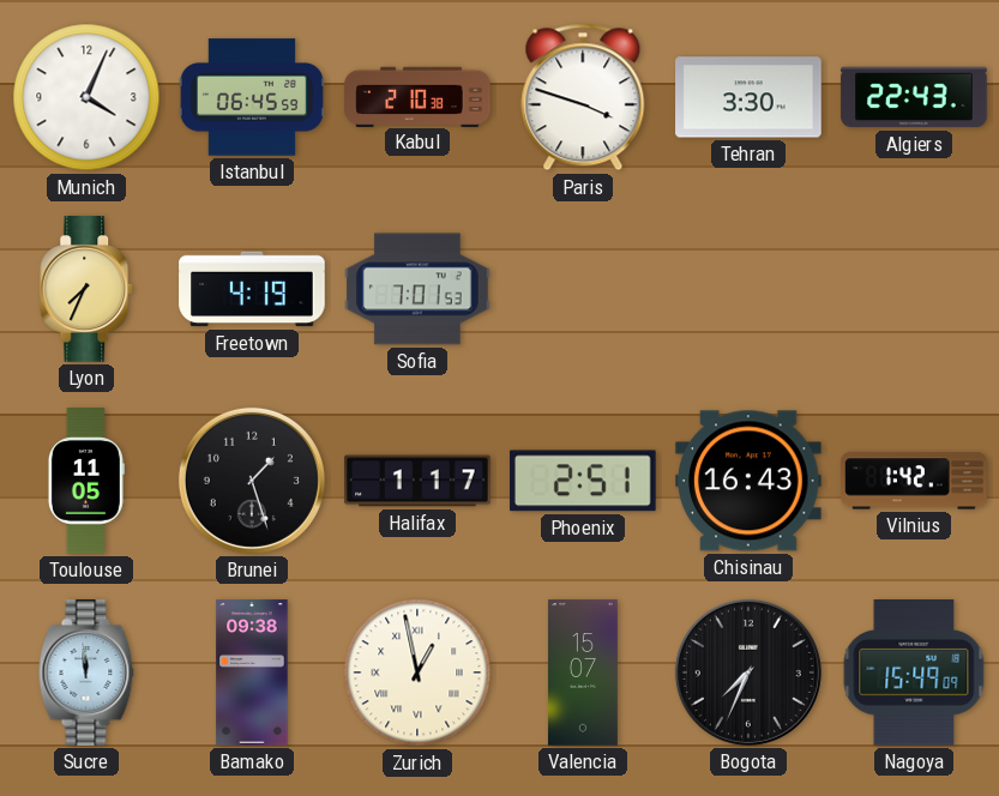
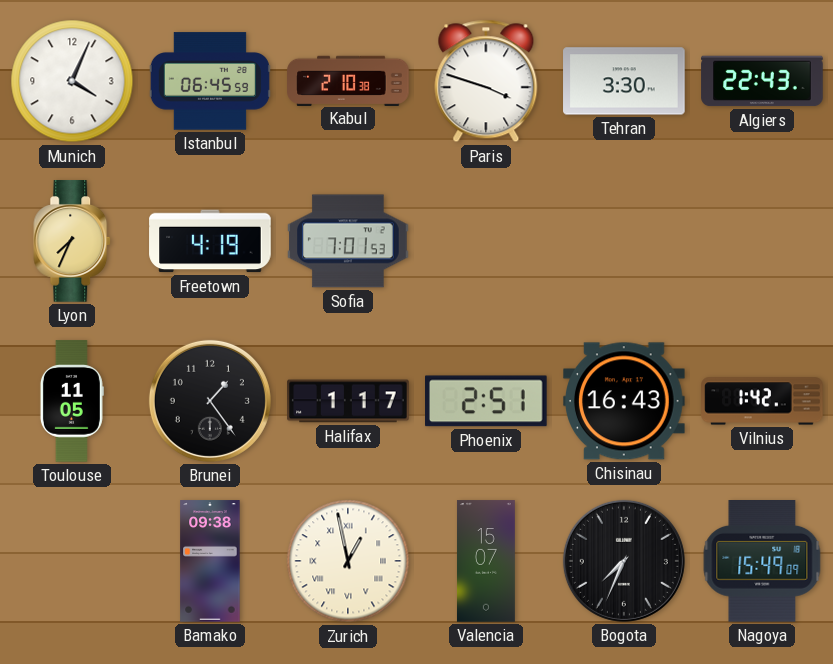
Brunei: 1:27 -> 1:24
Sucre: 11:59 -> none
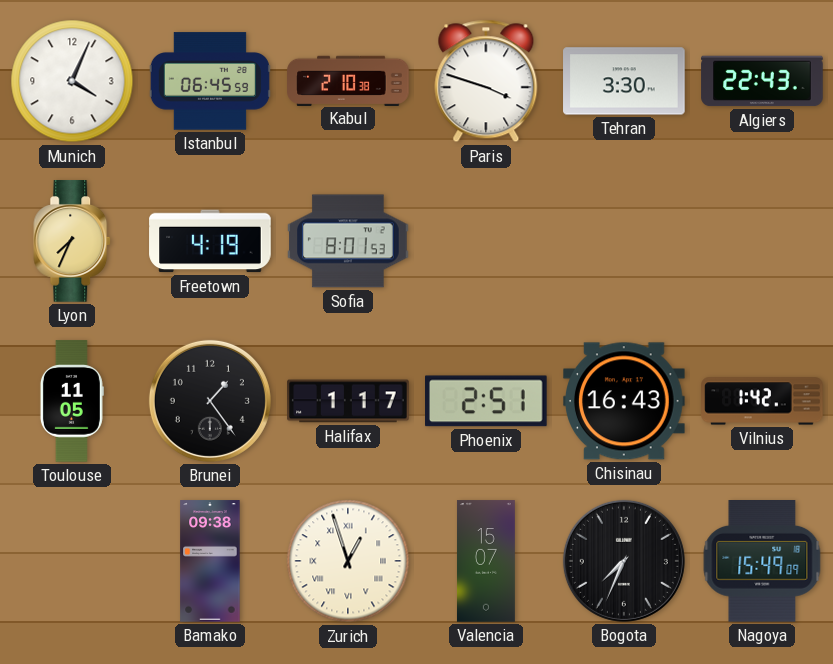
Sofia: 7:01 -> 8:01
Zurich: 12:58 -> 12:57
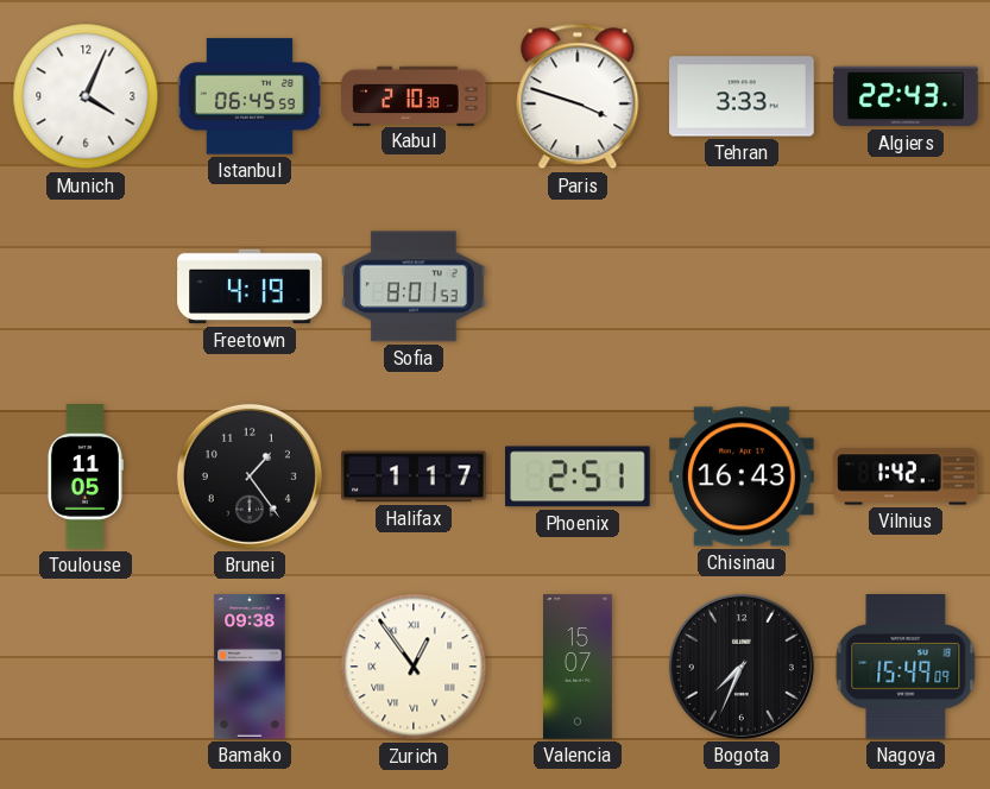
Tehran: 3:30 -> 3:33
Lyon: 7:34 -> none
Zurich: 12:57 -> 12:54
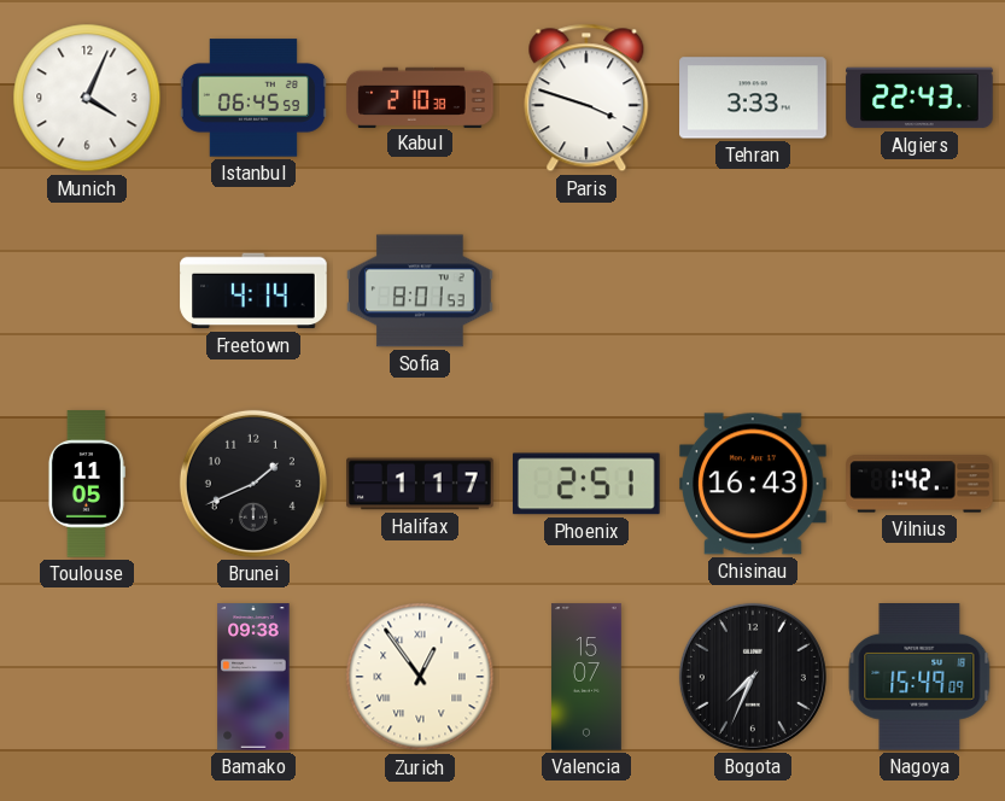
Freetown: 4:19 -> 4:14
Brunei: 1:24 -> 1:41
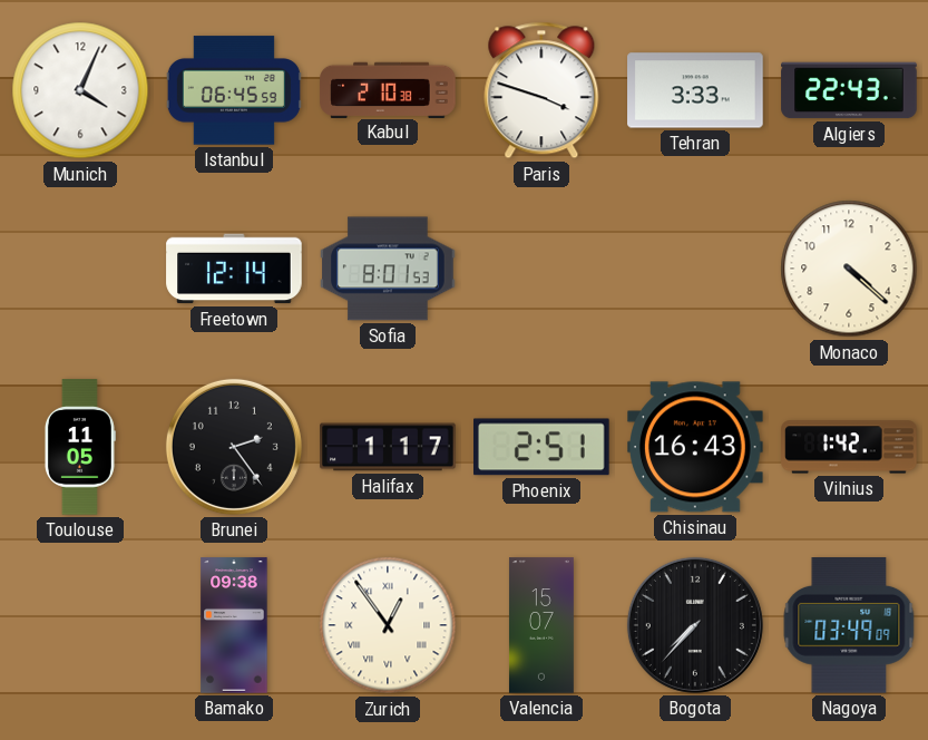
Freetown: 4:14 -> 12:14
Monaco: none -> 4:22
Brunei: 1:41 -> 2:24
Bogota: 7:34 -> 7:37
Nagoya: 15:49 -> 03:49
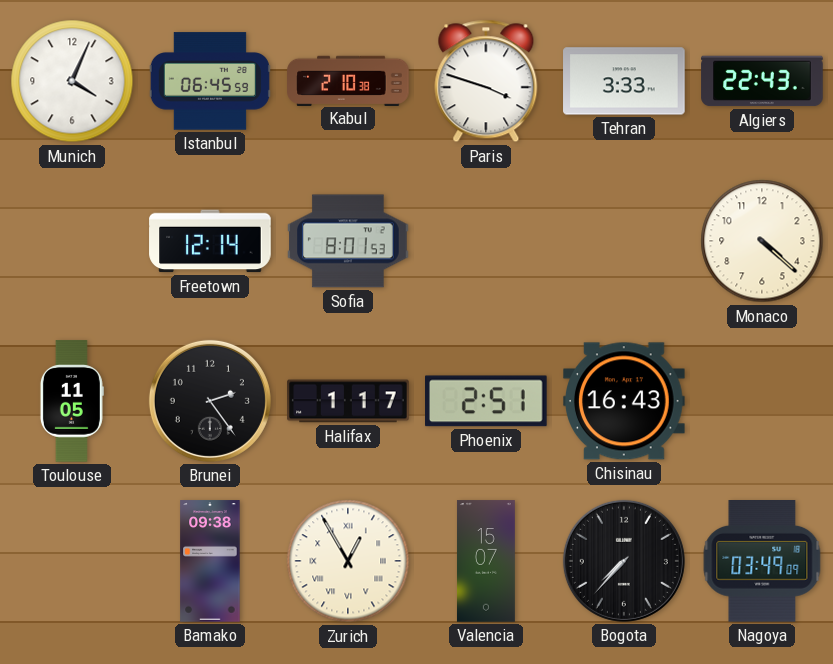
Vilnius: 1:42 -> none
Zurich: 12:54 -> 12:55
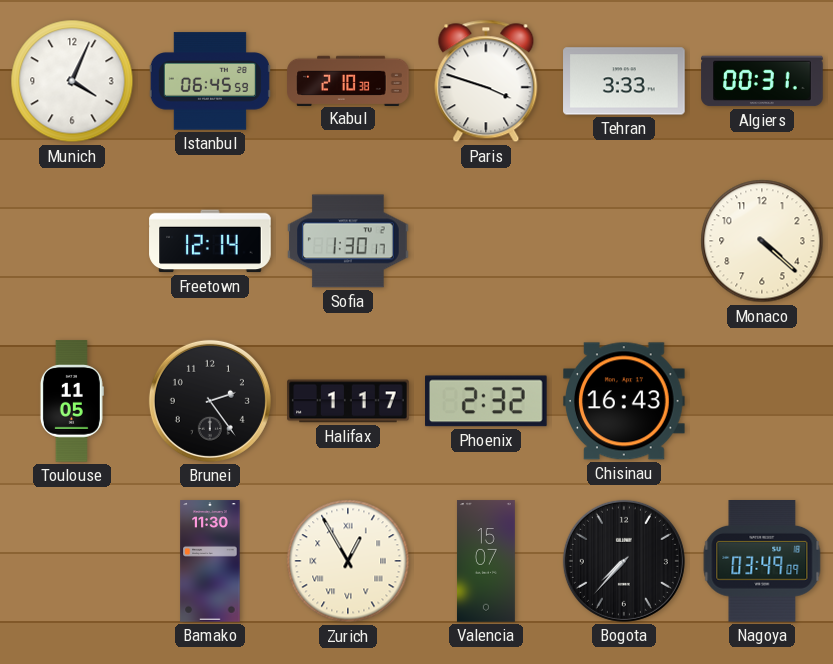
Algiers: 22:43 -> 00:31
Sofia: 8:01 -> 1:30
Phoenix: 2:51 -> 2:32
Bamako: 09:38 -> 11:30
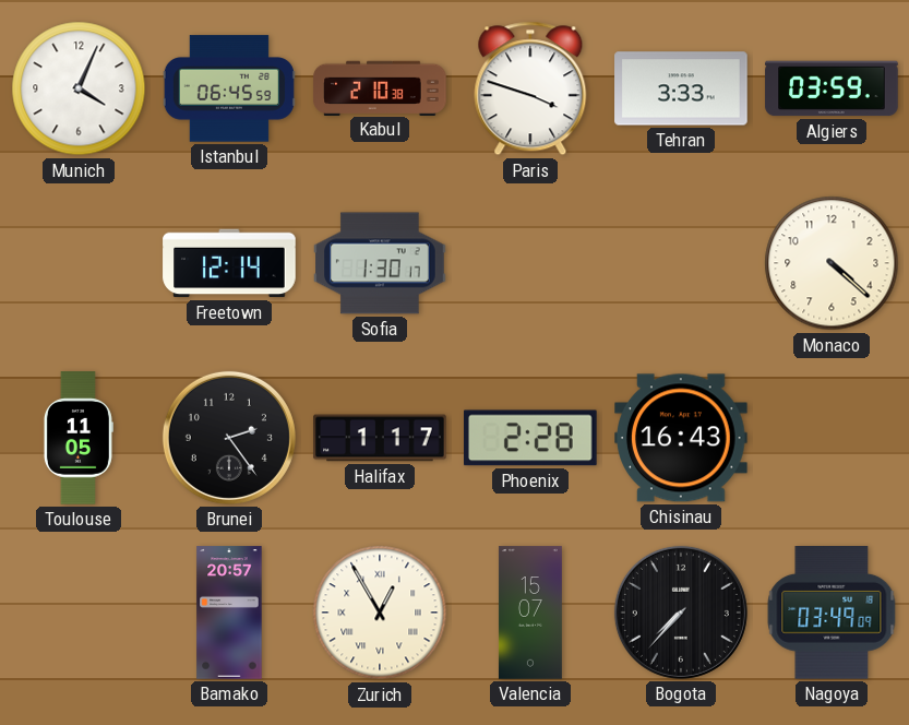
Algiers: 00:31 -> 03:59
Phoenix: 2:32 -> 2:28
Bamako: 11:30 -> 20:57
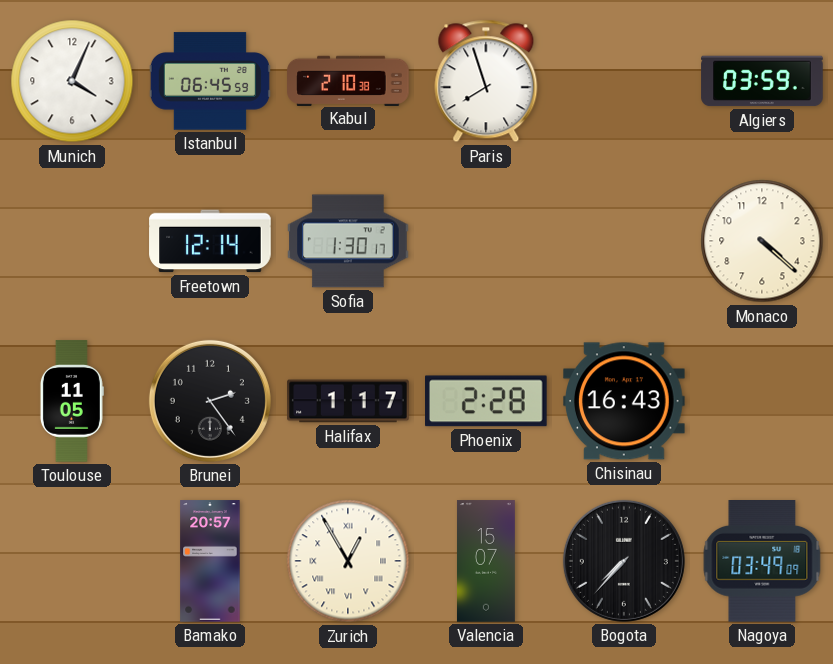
Paris: 3:48 -> 7:57
Tehran: 3:33 -> none
